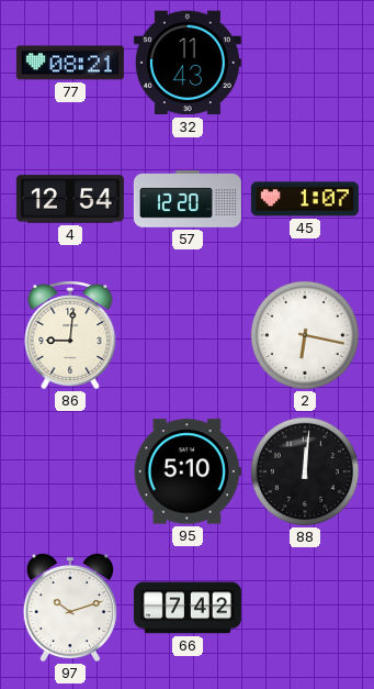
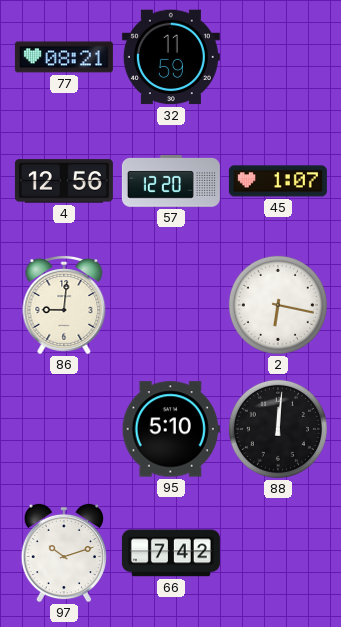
32: 11:43 -> 11:59
4: 12:54 -> 12:56
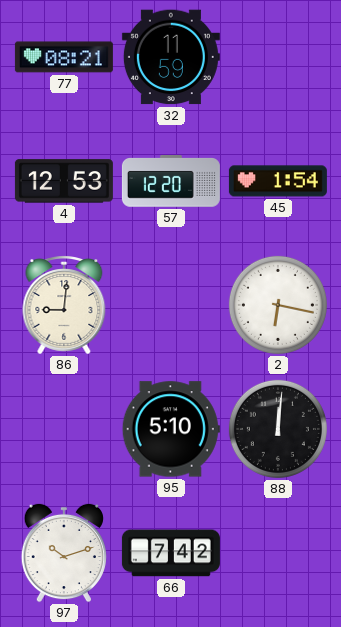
4: 12:56 -> 12:53
45: 1:07 -> 1:54
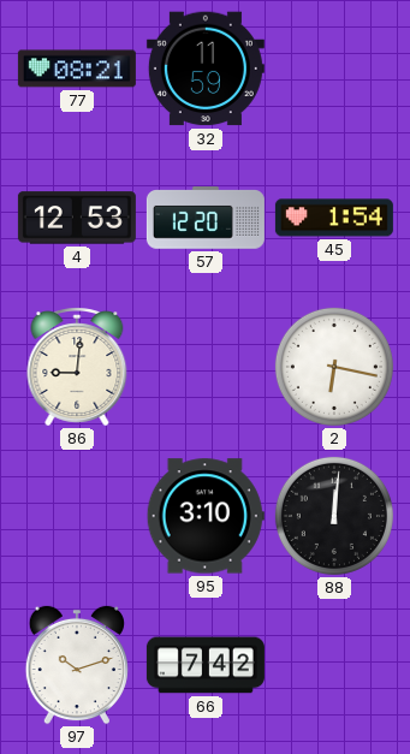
95: 5:10 -> 3:10
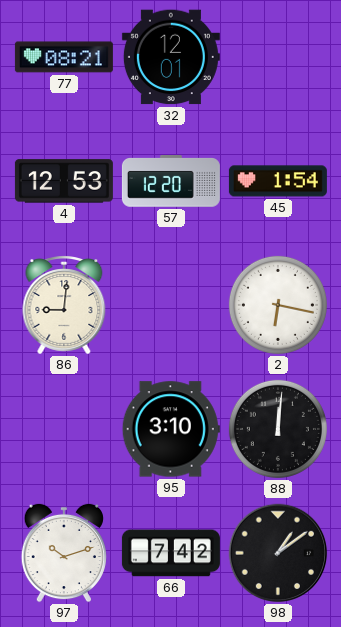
32: 11:59 -> 12:01
98: none -> 1:09
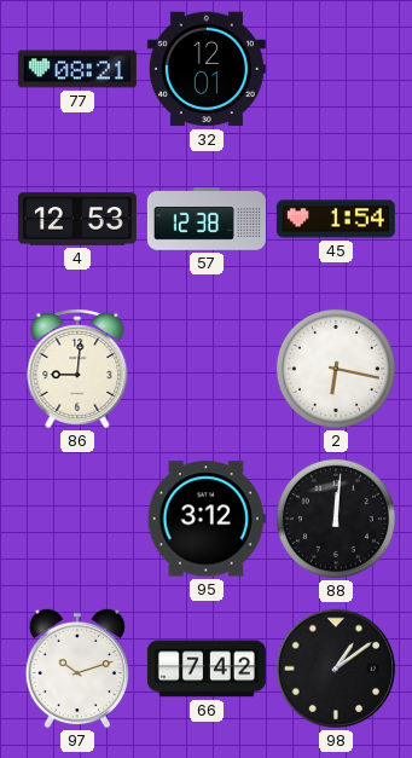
57: 12:20 -> 12:38
95: 3:10 -> 3:12
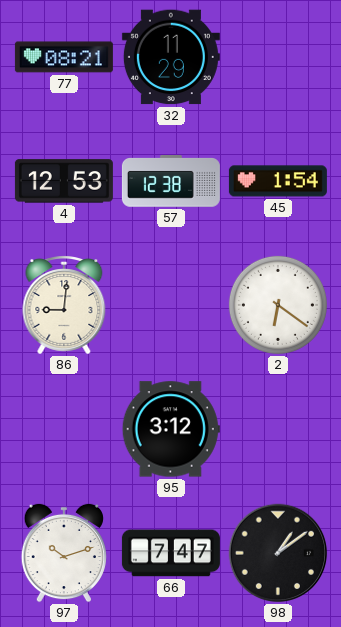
32: 12:01 -> 11:29
2: 6:17 -> 6:21
88: 12:01 -> none
66: 7:42 -> 7:47
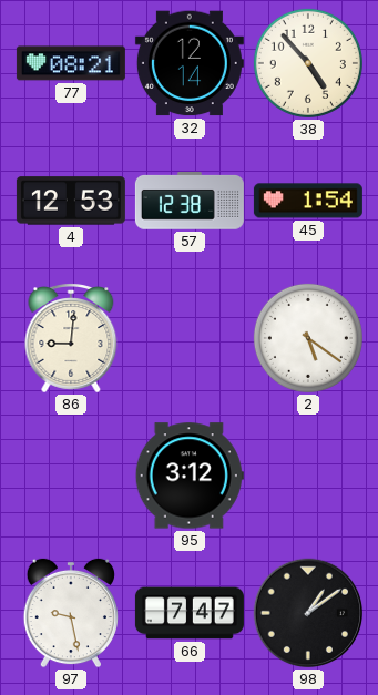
32: 11:29 -> 12:14
38: none -> 4:53
2: 6:21 -> 5:21
97: 10:12 -> 9:28
